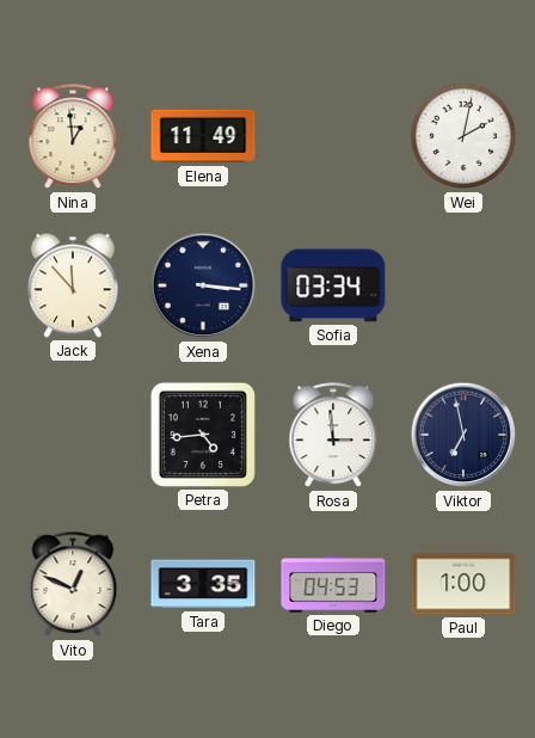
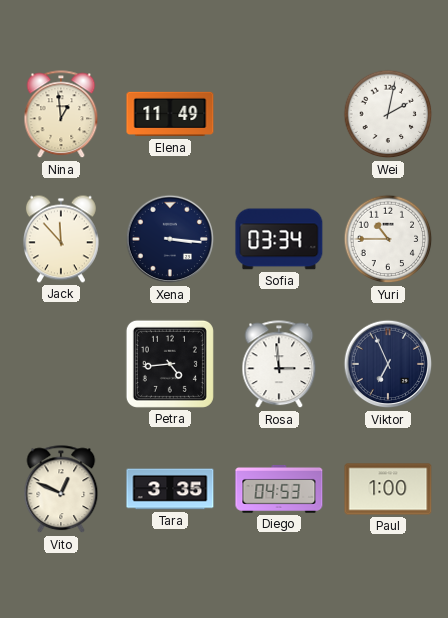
Yuri: none -> 10:45
Viktor: 6:58 -> 6:56
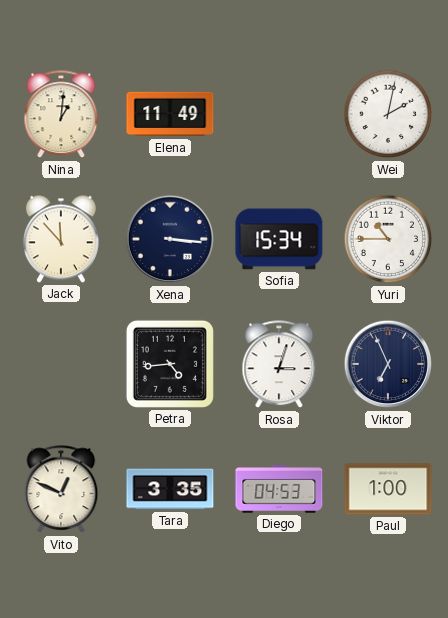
Nina: 12:59 -> 1:01
Sofia: 03:34 -> 15:34
Rosa: 2:59 -> 3:03
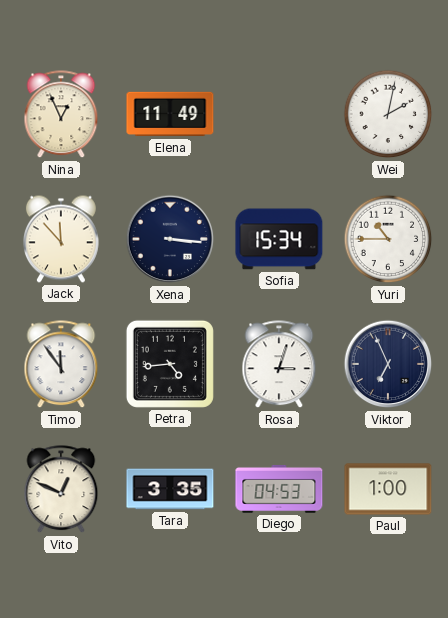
Nina: 1:01 -> 12:56
Timo: none -> 11:54
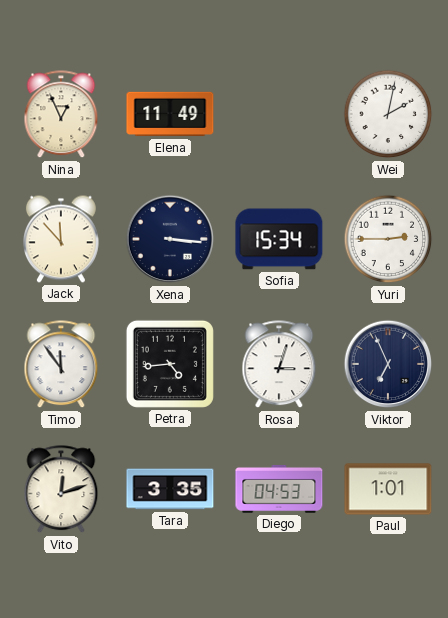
Yuri: 10:45 -> 2:45
Vito: 12:49 -> 12:12
Paul: 1:00 -> 1:01
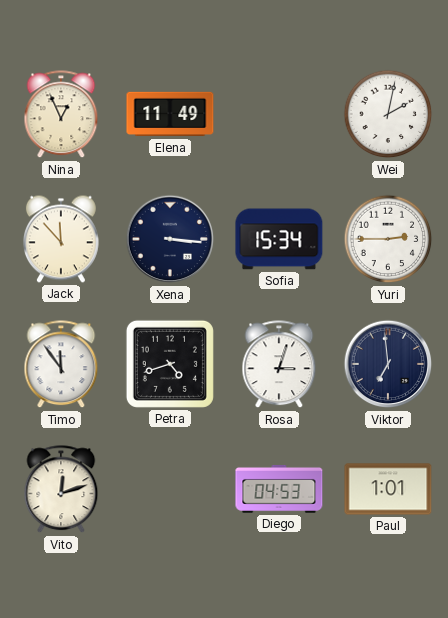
Petra: 4:44 -> 4:42
Viktor: 6:56 -> 6:59
Tara: 3:35 -> none
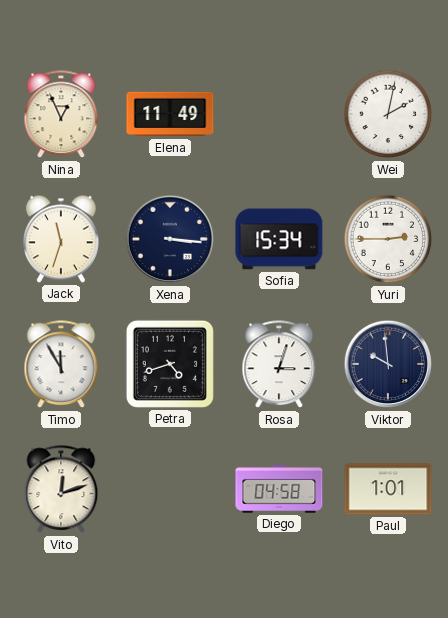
Jack: 11:53 -> 11:33
Timo: 11:54 -> 11:55
Viktor: 6:59 -> 9:59
Diego: 04:53 -> 04:58
